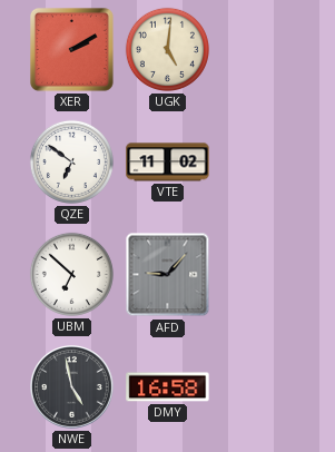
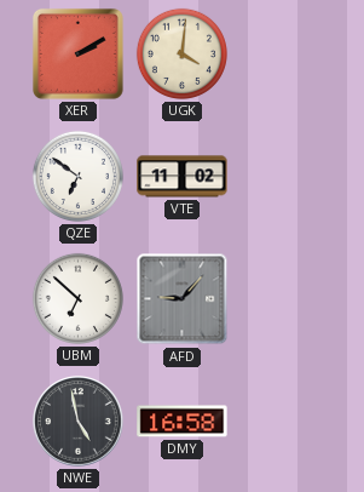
UGK: 5:01 -> 4:01
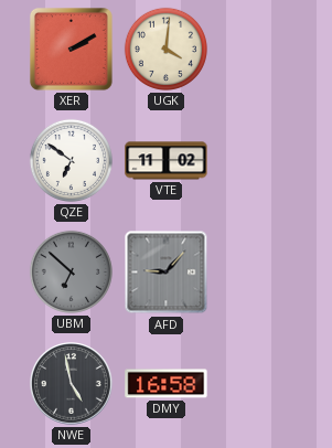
UBM dial: white -> grey
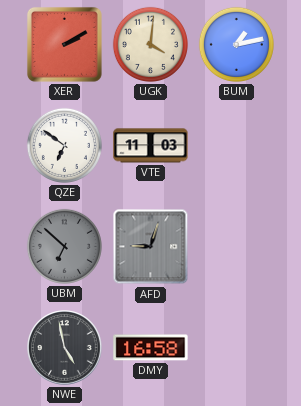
BUM: none -> 1:13
VTE: 11:02 -> 11:03
AFD: 9:07 -> 9:03
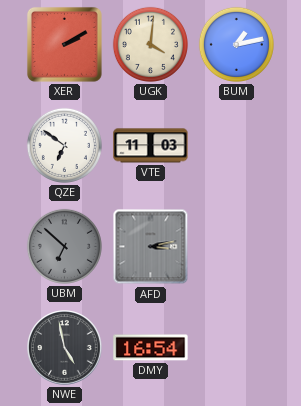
AFD: 9:03 -> 3:13
DMY: 16:58 -> 16:54
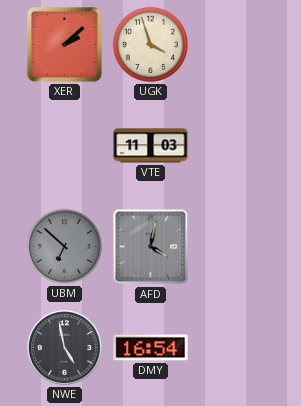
XER: 2:10 -> 2:08
UGK: 4:01 -> 3:57
BUM: 1:13 -> none
QZE: 6:51 -> none
AFD: 3:13 -> 4:02
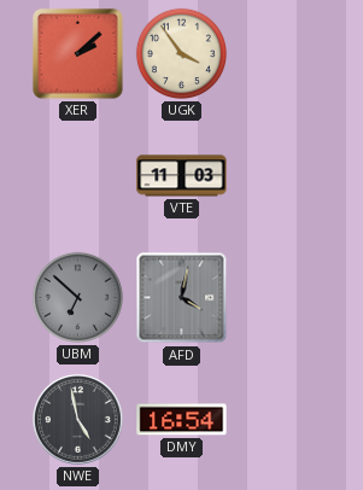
UGK: 3:57 -> 3:54
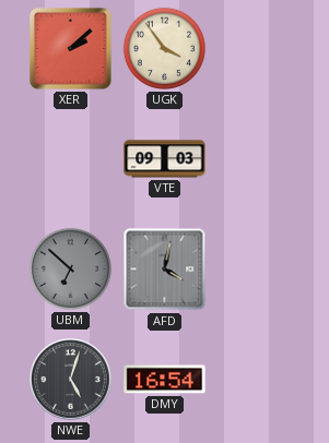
VTE: 11:03 -> 09:03
NWE: 4:58 -> 5:03
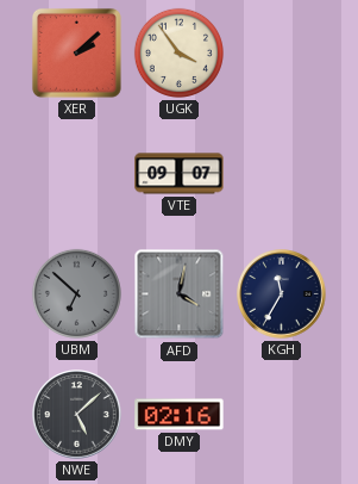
VTE: 09:03 -> 09:07
KGH: none -> 11:35
NWE: 5:03 -> 5:08
DMY: 16:54 -> 02:16
